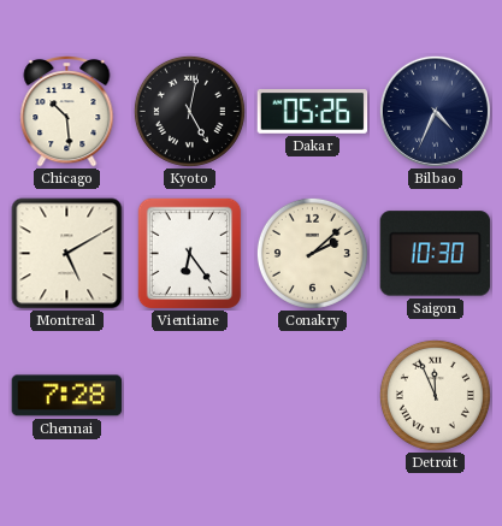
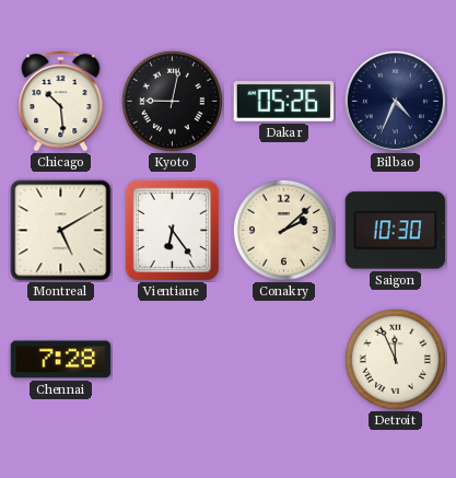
Kyoto: 5:02 -> 9:02
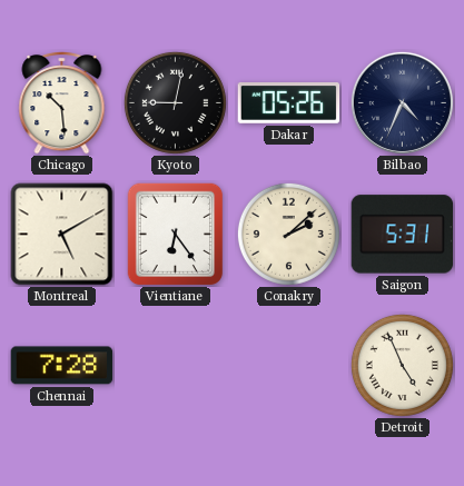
Saigon: 10:30 -> 5:31
Detroit: 11:56 -> 4:56
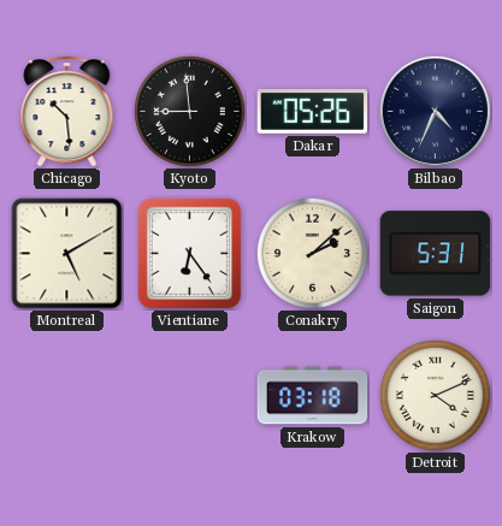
Kyoto: 9:02 -> 8:59
Chennai: 7:28 -> none
Krakow: none -> 03:18
Detroit: 4:56 -> 4:11
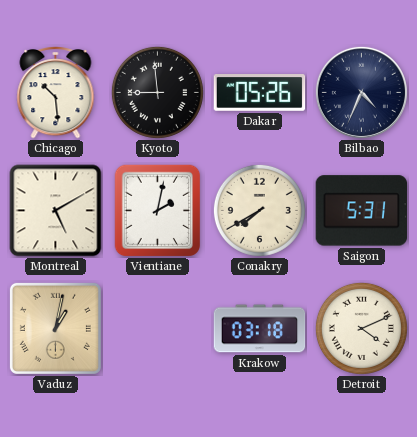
Vientiane: 6:24 -> 2:02
Conakry: 2:08 -> 7:40
Vaduz: none -> 1:02
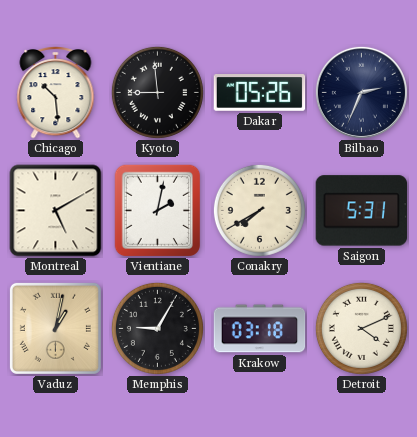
Bilbao: 4:34 -> 2:34
Memphis: none -> 9:05
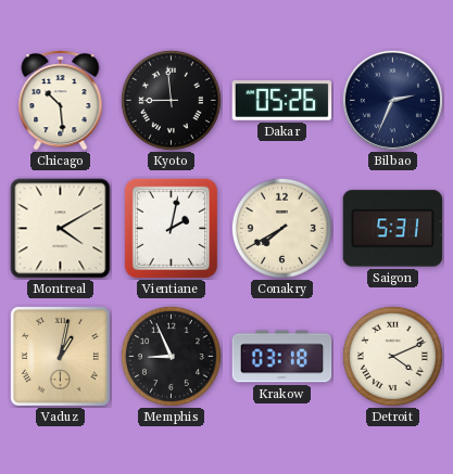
Montreal: 5:10 -> 4:10
Memphis: 9:05 -> 8:56
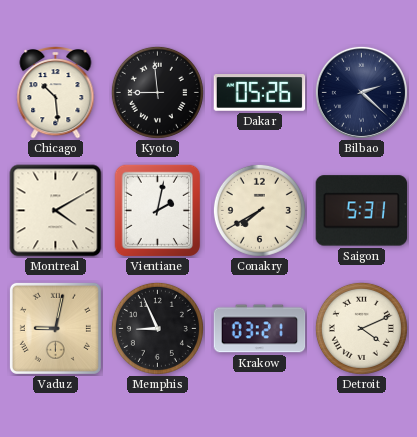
Bilbao: 2:34 -> 2:22
Vaduz: 1:02 -> 9:02
Krakow: 03:18 -> 03:21
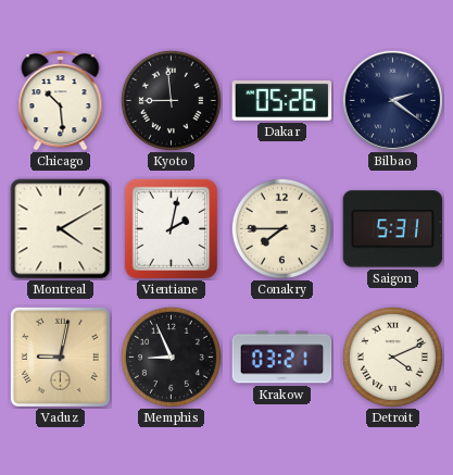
Bilbao: 2:22 -> 2:21
Conakry: 7:40 -> 7:45
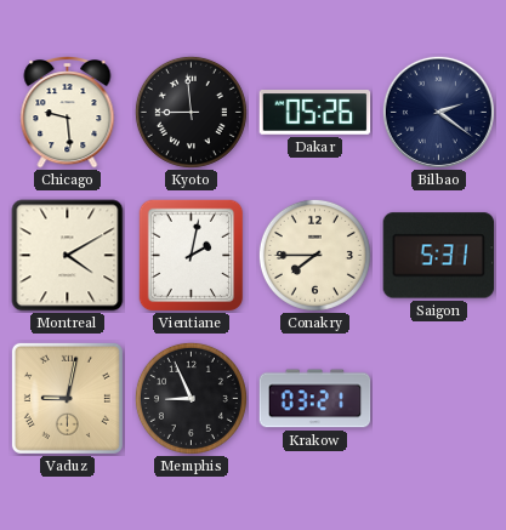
Chicago: 10:29 -> 9:29
Detroit: 4:11 -> none
